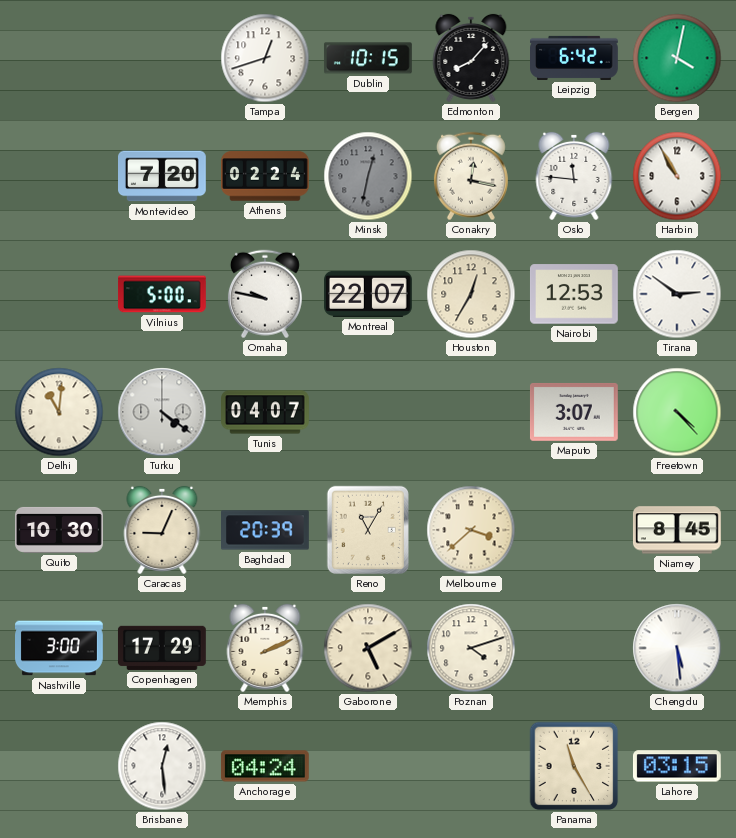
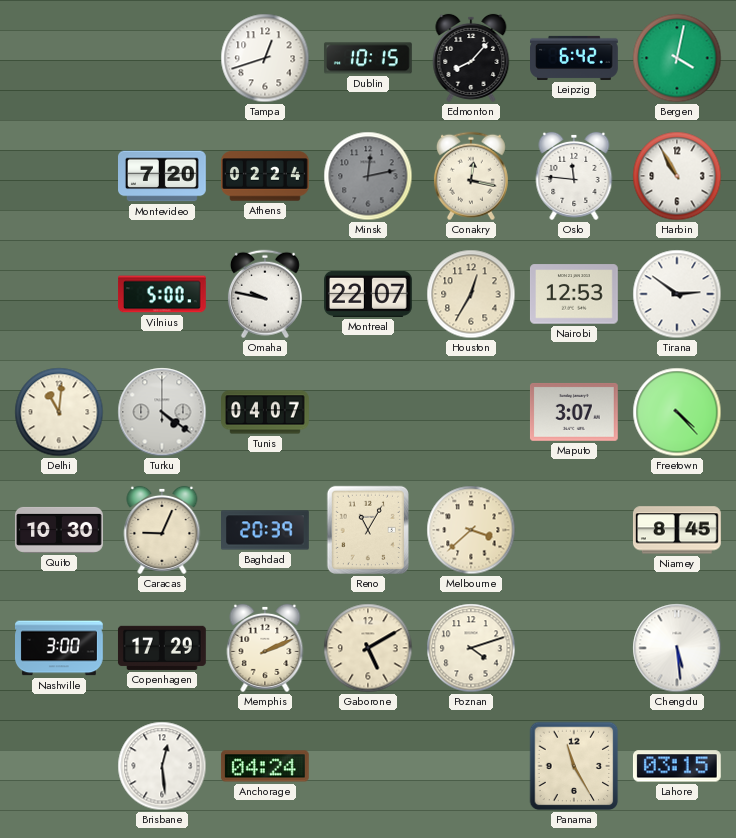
Minsk: 12:32 -> 12:13
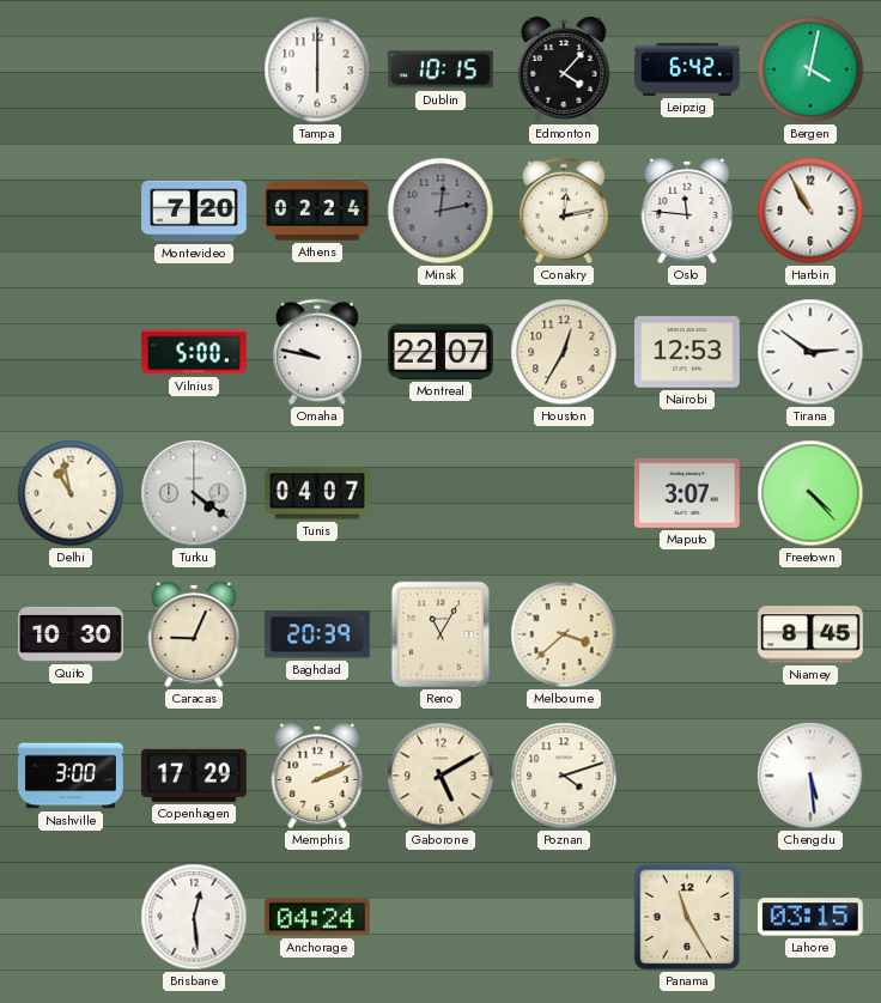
Tampa: 12:42 -> 6:00
Edmonton: 8:07 -> 4:07
Conakry: 12:17 -> 12:13
Delhi: 11:01 -> 10:58
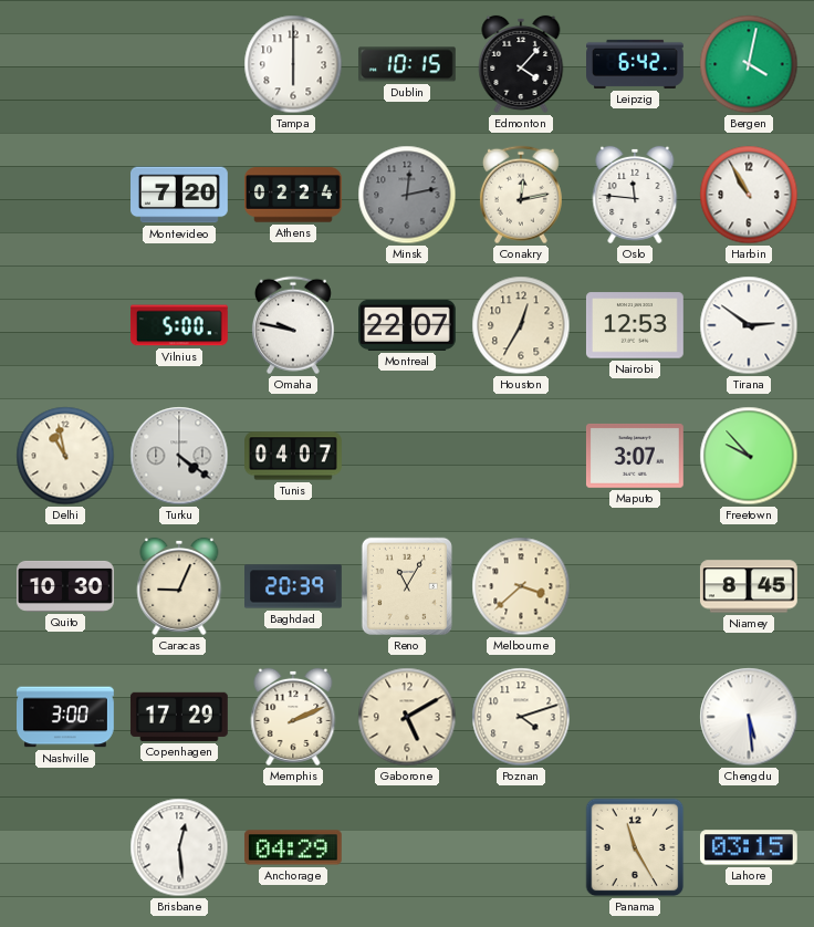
Freetown: 4:23 -> 9:53
Anchorage: 04:24 -> 04:29
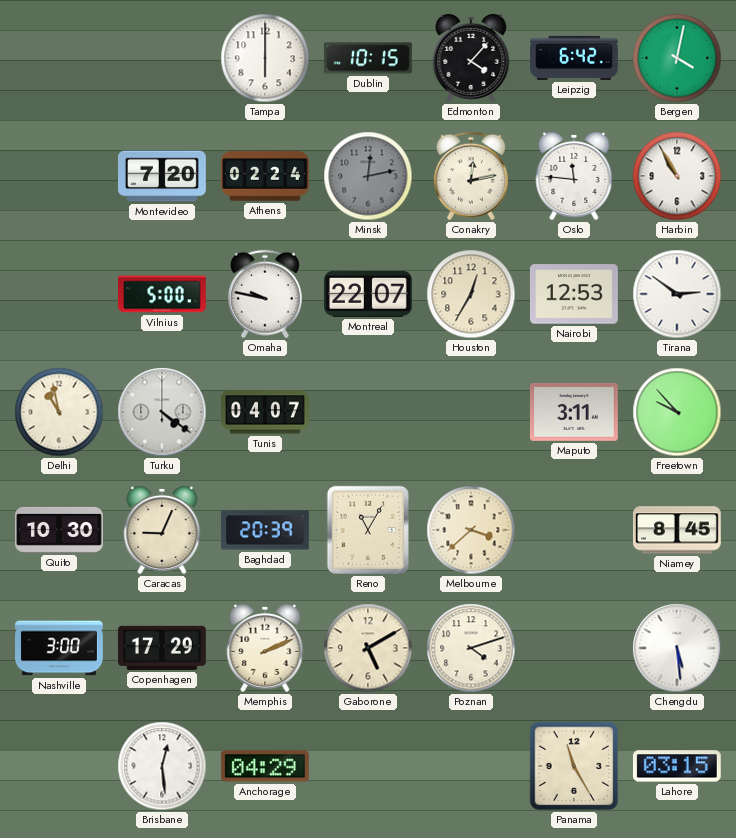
Maputo: 3:07 -> 3:11
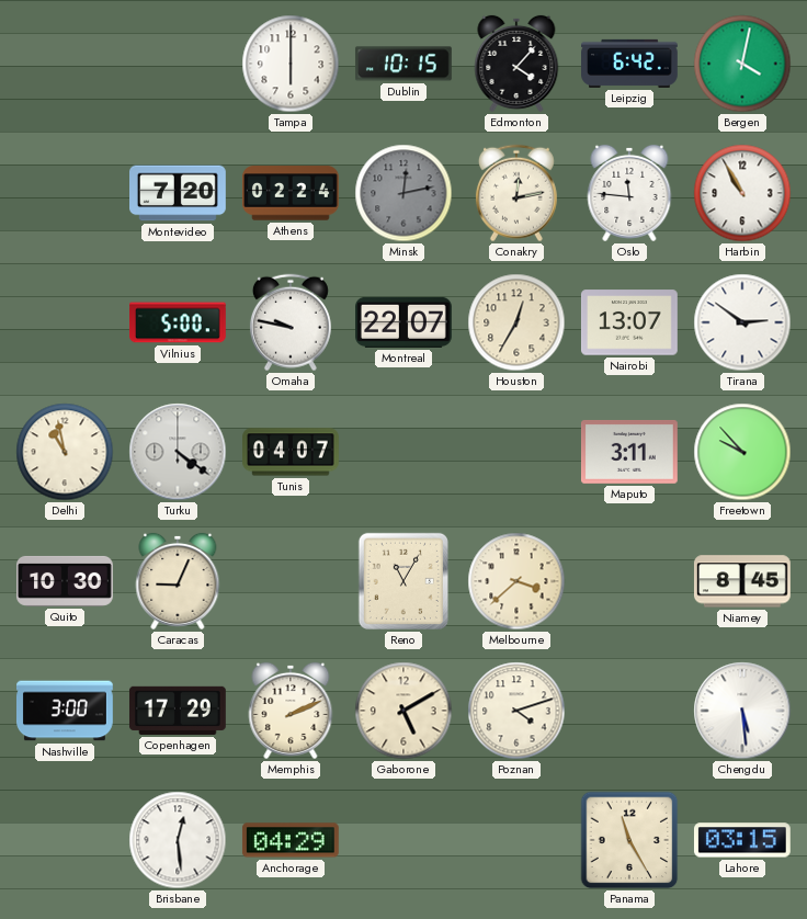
Nairobi: 12:53 -> 13:07
Baghdad: 20:39 -> none
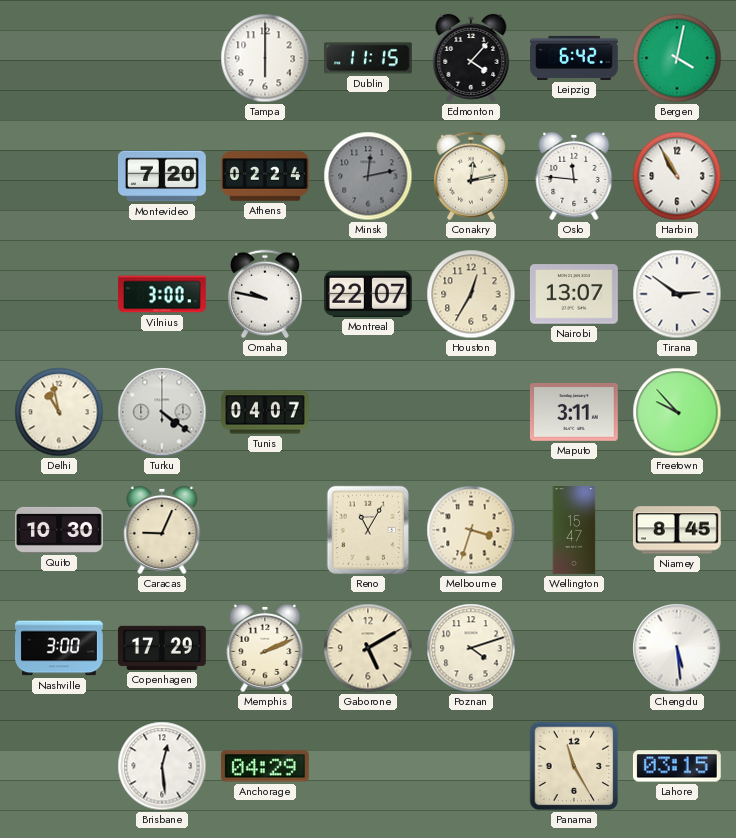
Dublin: 10:15 -> 11:15
Vilnius: 5:00 -> 3:00
Melbourne: 3:38 -> 3:33
Wellington: none -> 15:47
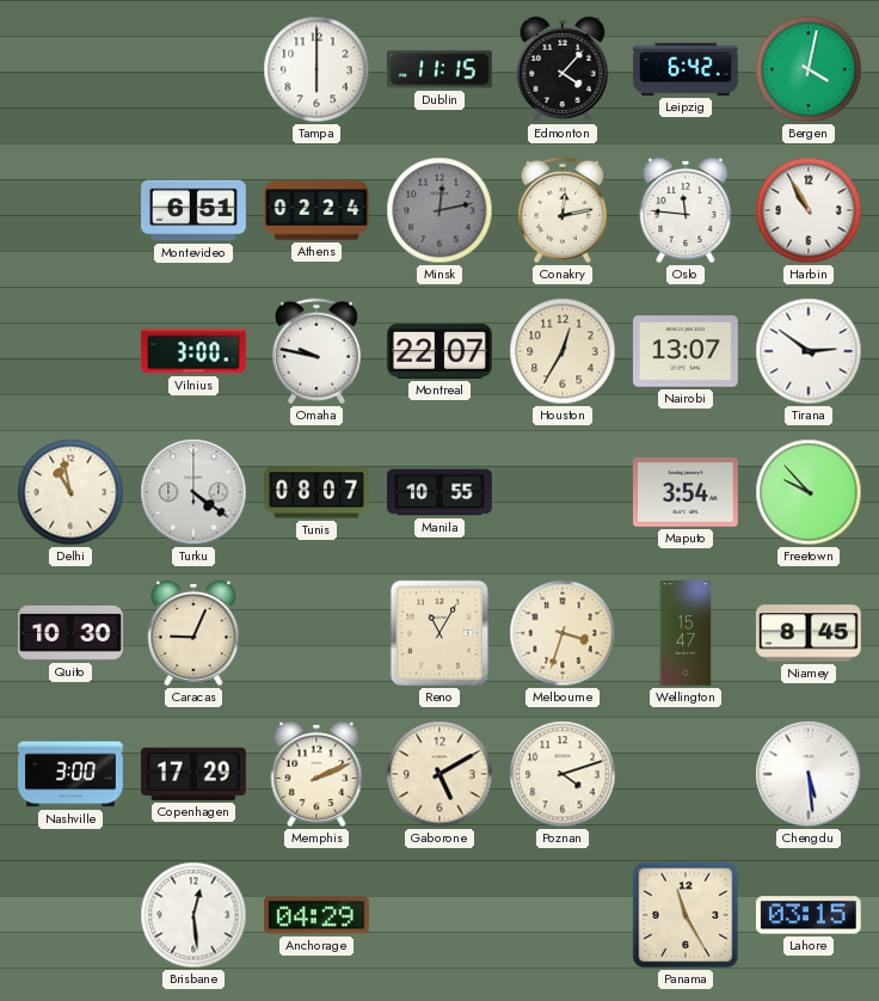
Montevideo: 7:20 -> 6:51
Tunis: 04:07 -> 08:07
Manila: none -> 10:55
Maputo: 3:11 -> 3:54
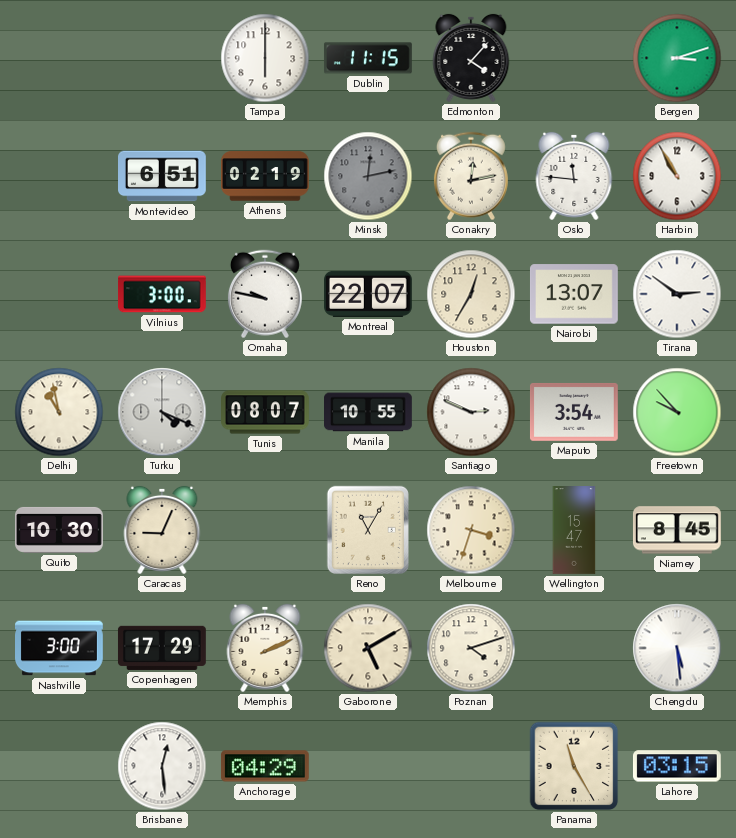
Leipzig: 6:42 -> none
Bergen: 4:02 -> 3:12
Athens: 02:24 -> 02:19
Turku: 4:21 -> 4:19
Santiago: none -> 2:49
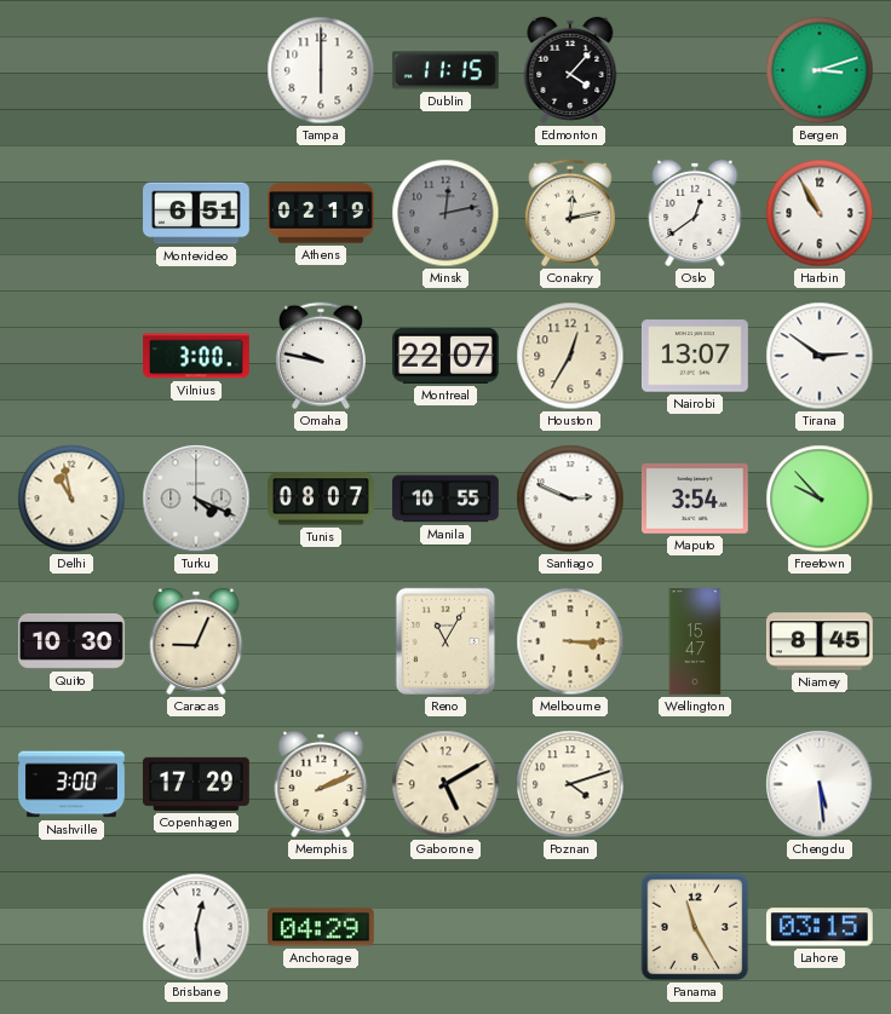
Oslo: 11:46 -> 12:39
Melbourne: 3:33 -> 3:15
